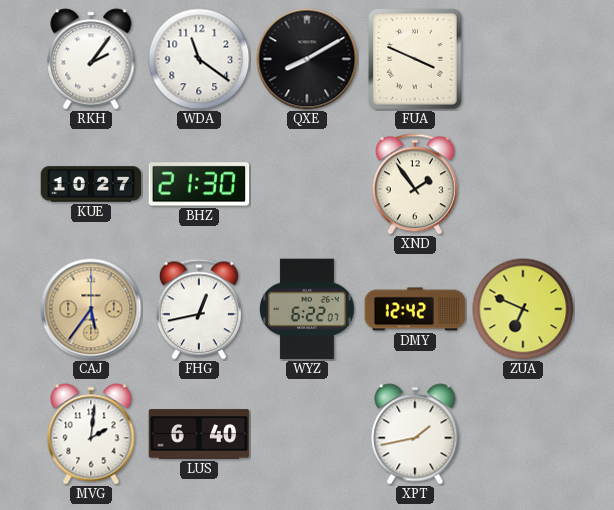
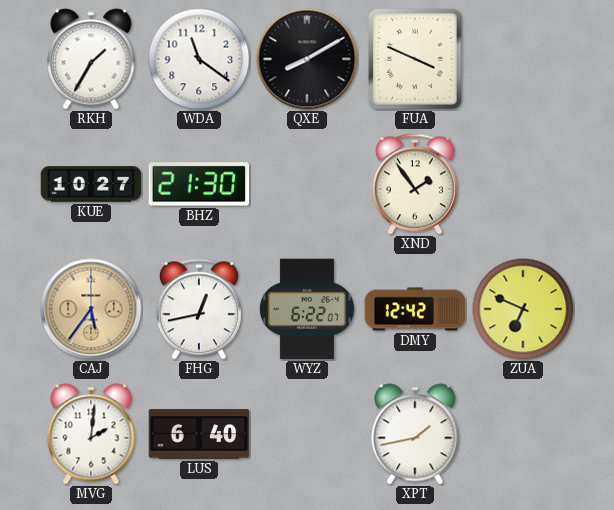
RKH: 2:06 -> 1:35
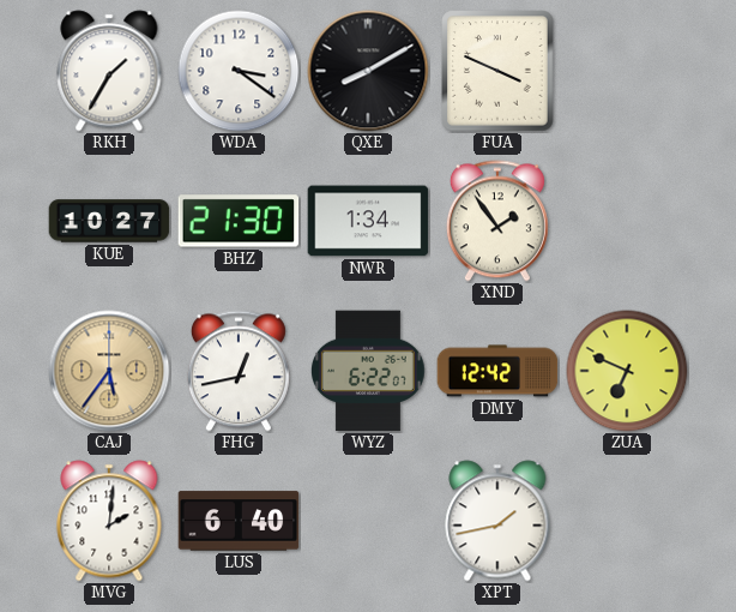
WDA: 11:21 -> 3:21
NWR: none -> 1:34
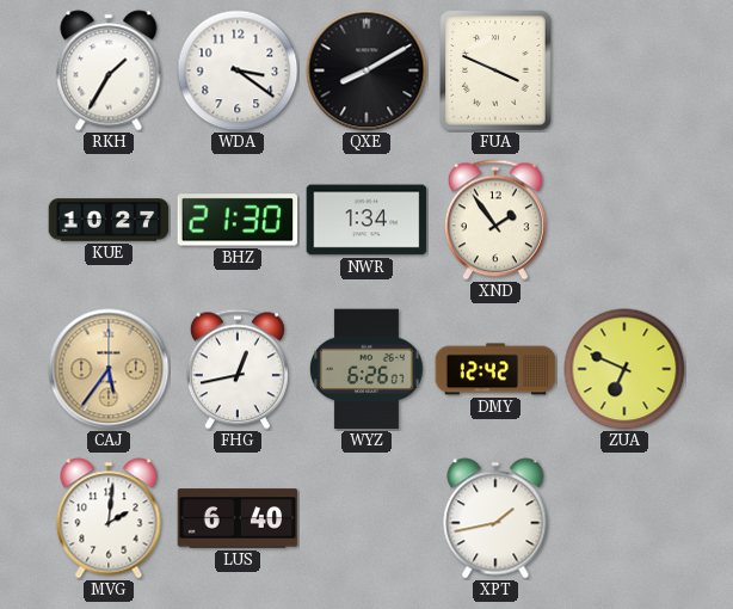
WYZ: 6:22 -> 6:26
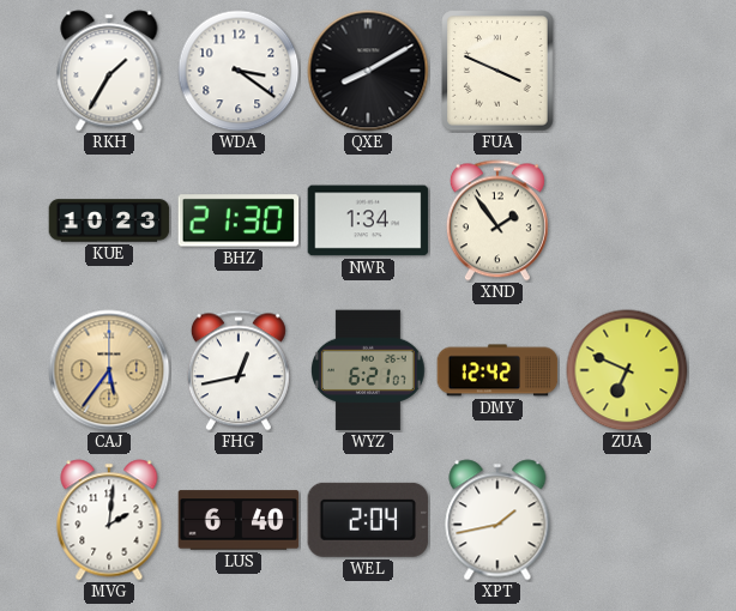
KUE: 10:27 -> 10:23
WYZ: 6:26 -> 6:21
WEL: none -> 2:04
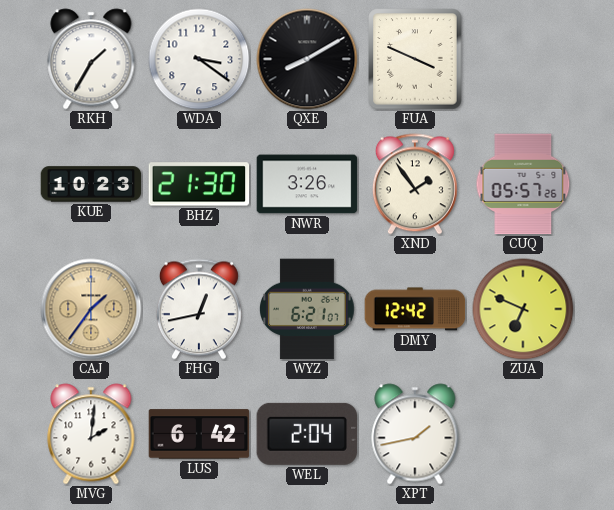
NWR: 1:34 -> 3:26
CUQ: none -> 05:57
CAJ: 5:36 -> 1:36
LUS: 6:40 -> 6:42
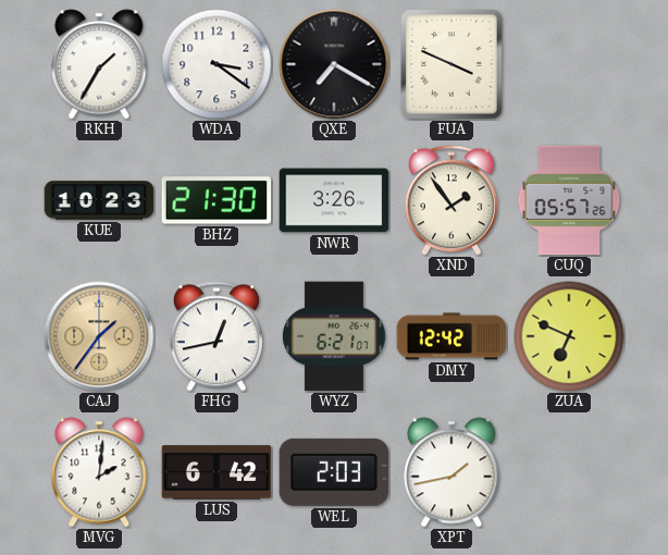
QXE: 8:10 -> 7:20
WEL: 2:04 -> 2:03
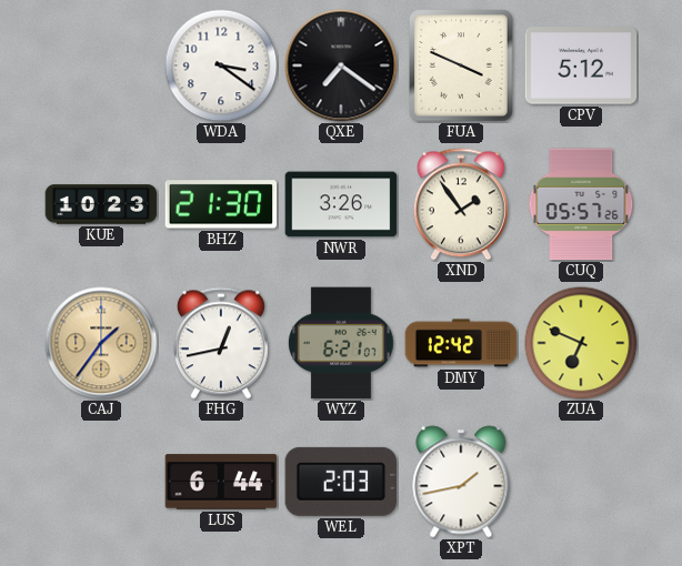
RKH: 1:35 -> none
QXE: 7:20 -> 7:21
CPV: none -> 5:12
MVG: 2:01 -> none
LUS: 6:42 -> 6:44
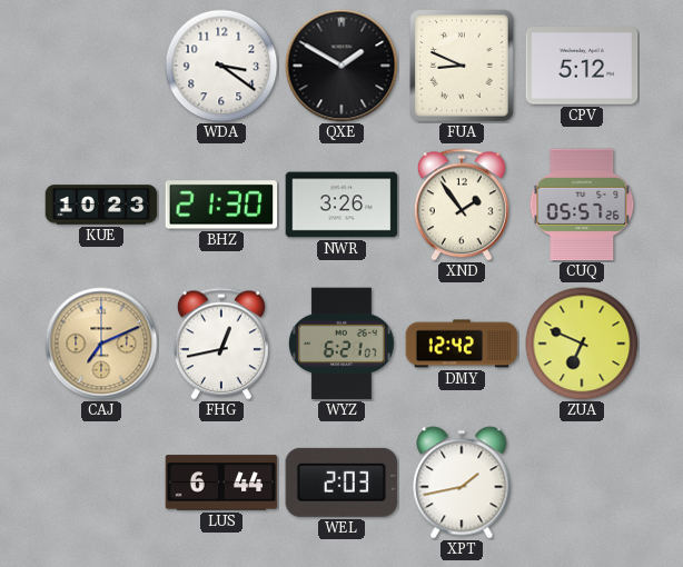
QXE: 7:21 -> 1:50
FUA: 3:49 -> 8:49
CAJ: 1:36 -> 7:11
